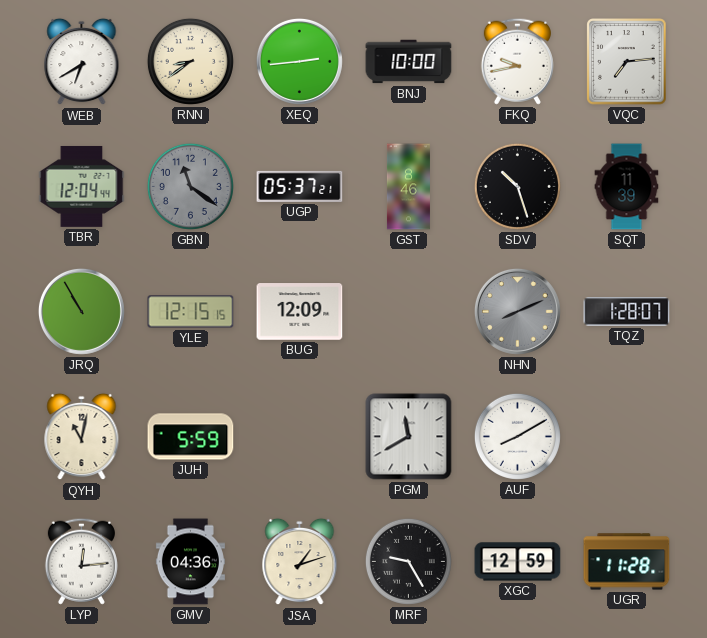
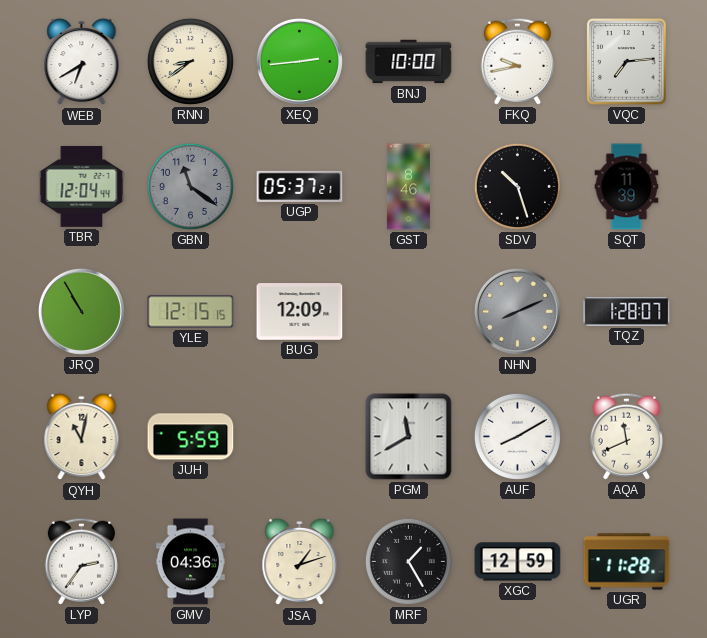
AQA: none -> 11:41
LYP: 12:14 -> 2:36
MRF: 9:25 -> 1:25
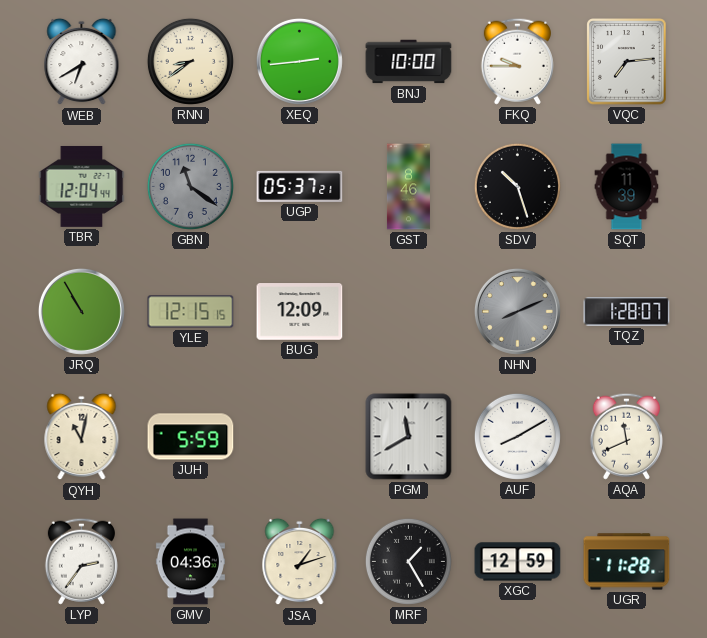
FKQ: 9:43 -> 9:45
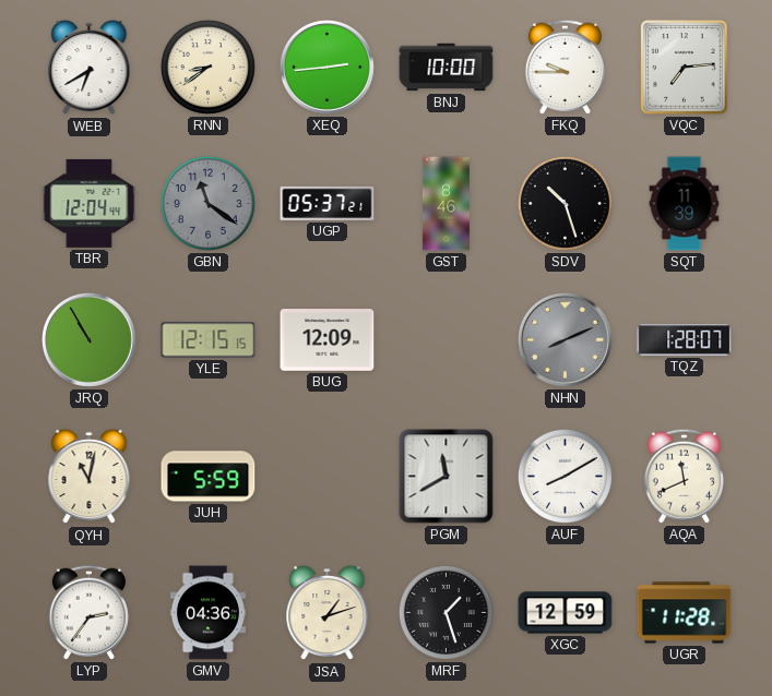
MRF: 1:25 -> 1:27
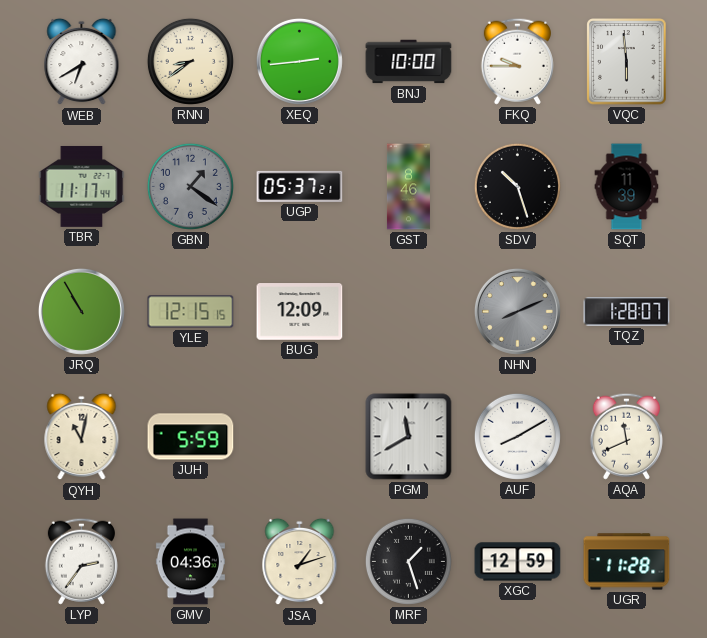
VQC: 7:14 -> 5:59
TBR: 12:04 -> 11:17
GBN: 11:21 -> 1:21
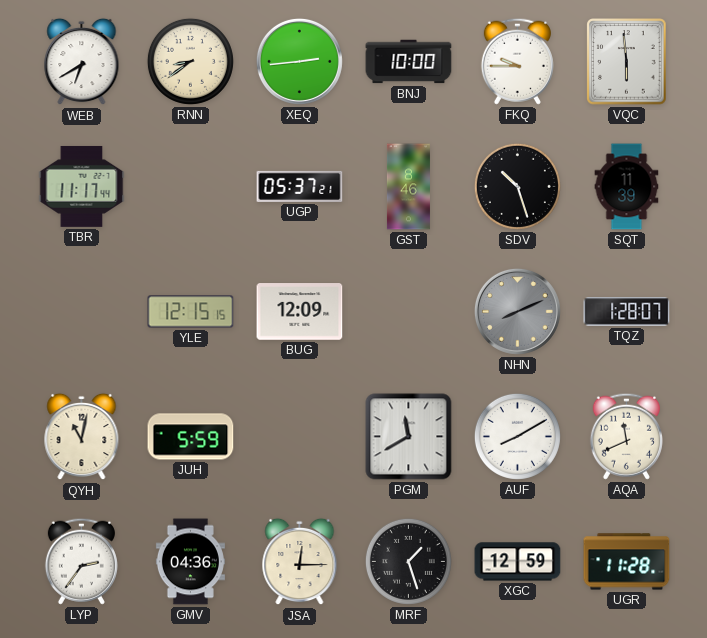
GBN: 1:21 -> none
JRQ: 10:55 -> none
JSA: 1:12 -> 12:15
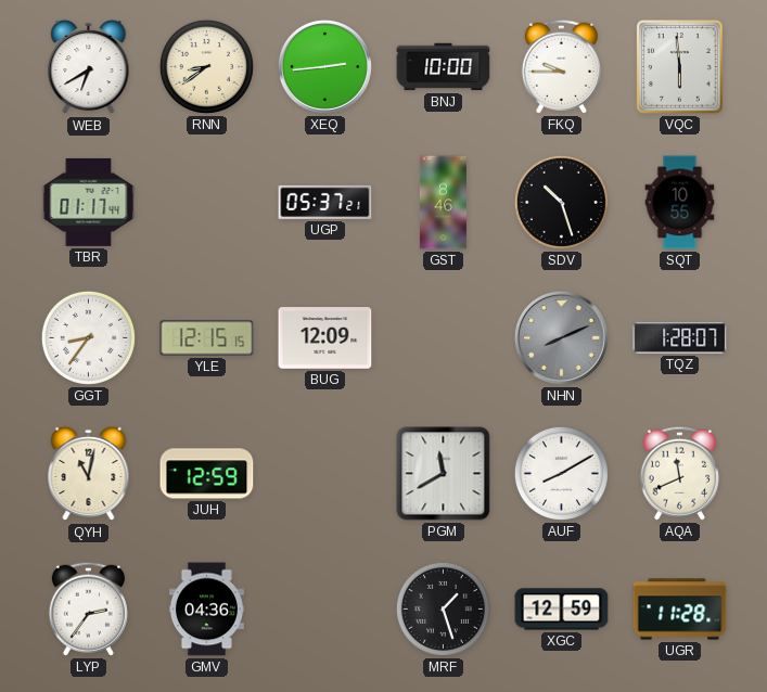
TBR: 11:17 -> 01:17
SQT: 11:39 -> 10:55
GGT: none -> 8:36
JUH: 5:59 -> 12:59
JSA: 12:15 -> none
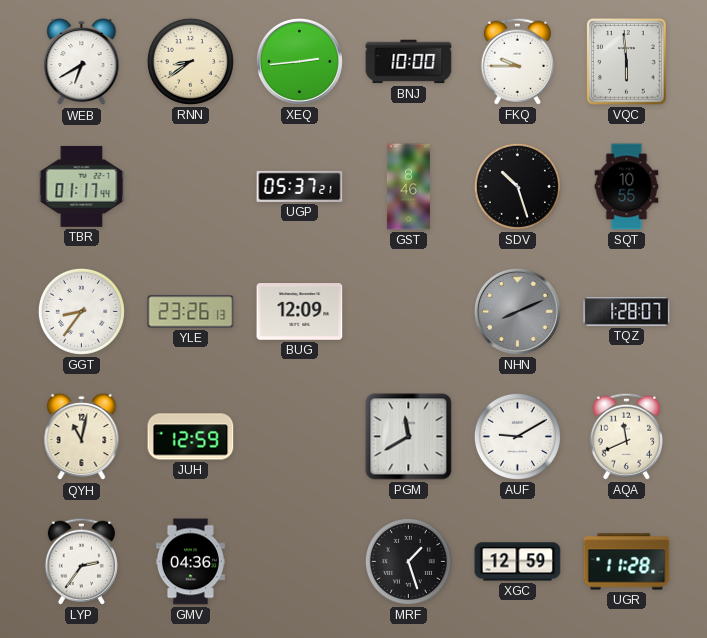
YLE: 12:15 -> 23:26
AUF: 8:10 -> 9:10
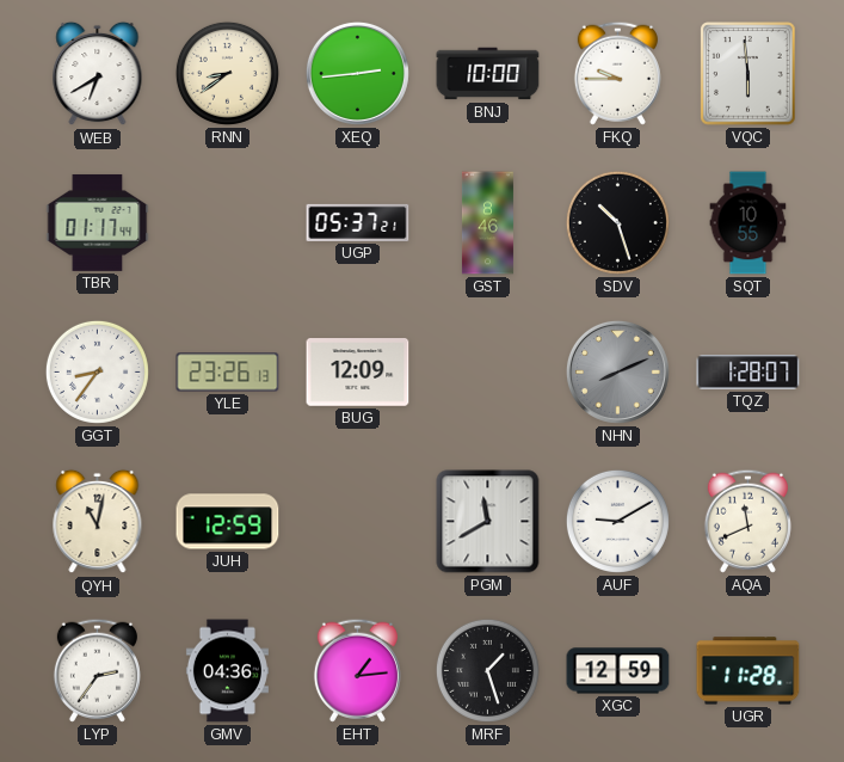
EHT: none -> 1:14
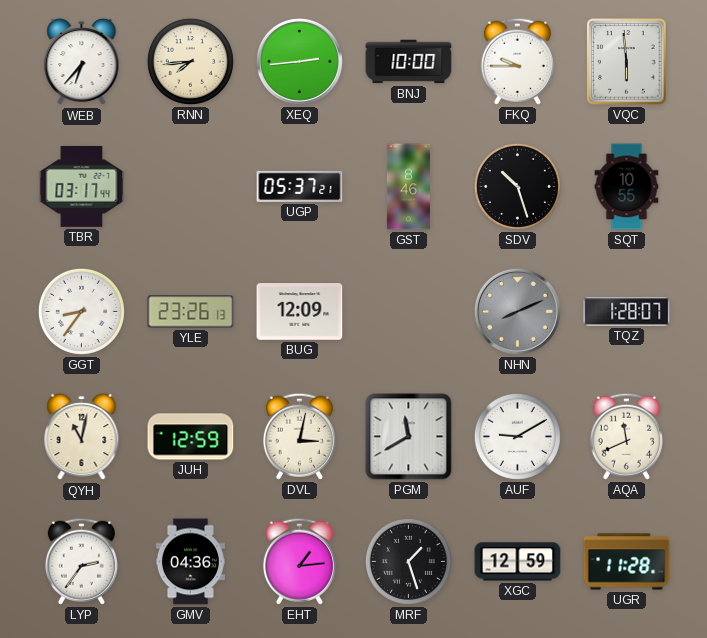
WEB: 6:40 -> 6:37
RNN: 8:39 -> 7:44
TBR: 01:17 -> 03:17
DVL: none -> 3:02
